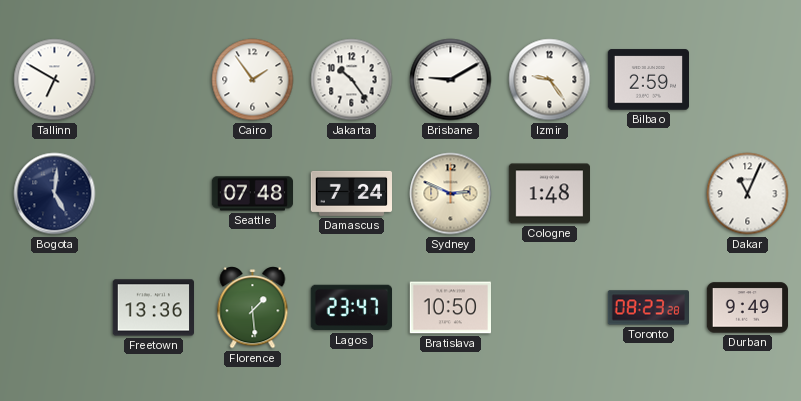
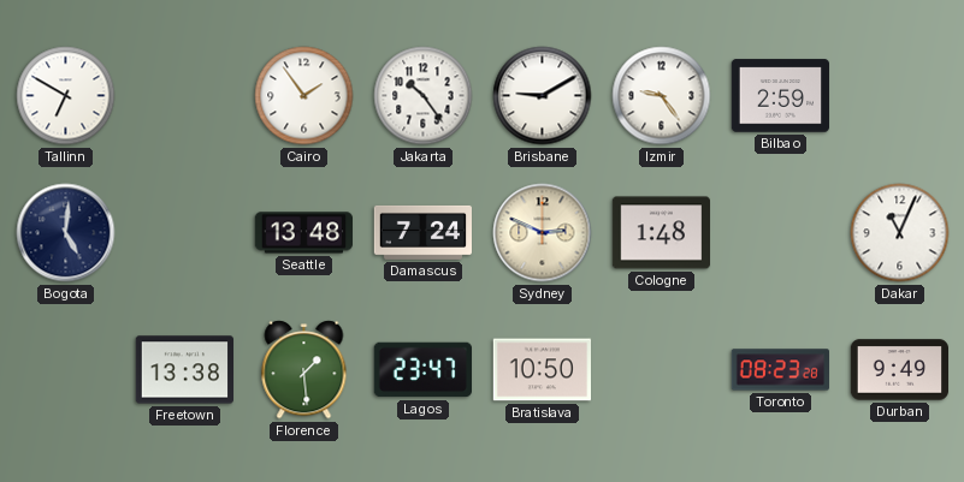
Seattle: 07:48 -> 13:48
Freetown: 13:36 -> 13:38
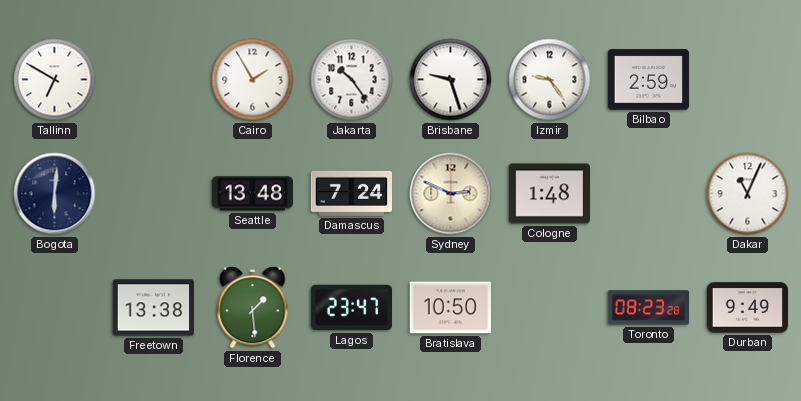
Cairo: 1:54 -> 1:55
Brisbane: 9:10 -> 9:27
Bogota: 5:01 -> 6:01
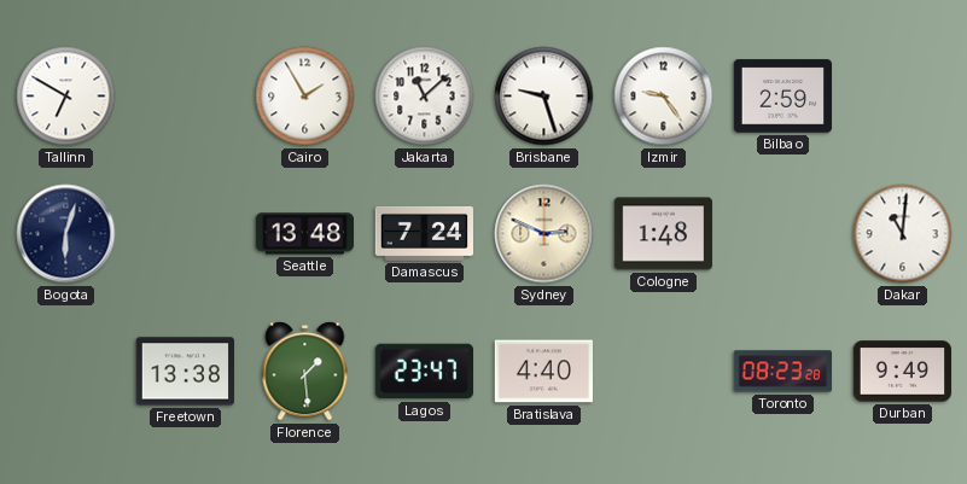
Jakarta: 10:24 -> 11:08
Bogota: 6:01 -> 6:03
Dakar: 11:04 -> 11:01
Bratislava: 10:50 -> 4:40
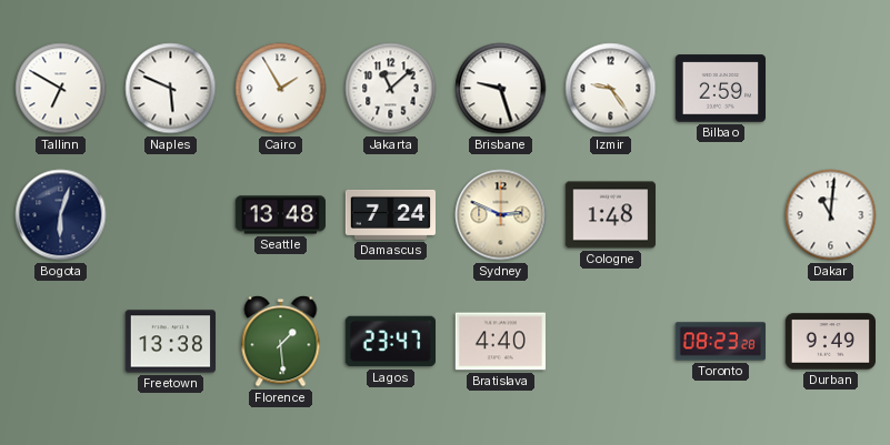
Naples: none -> 5:49
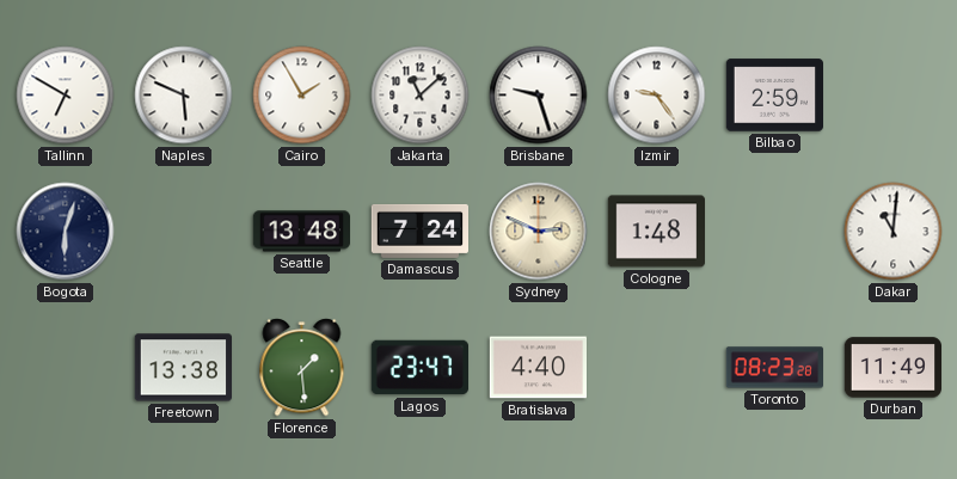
Durban: 9:49 -> 11:49
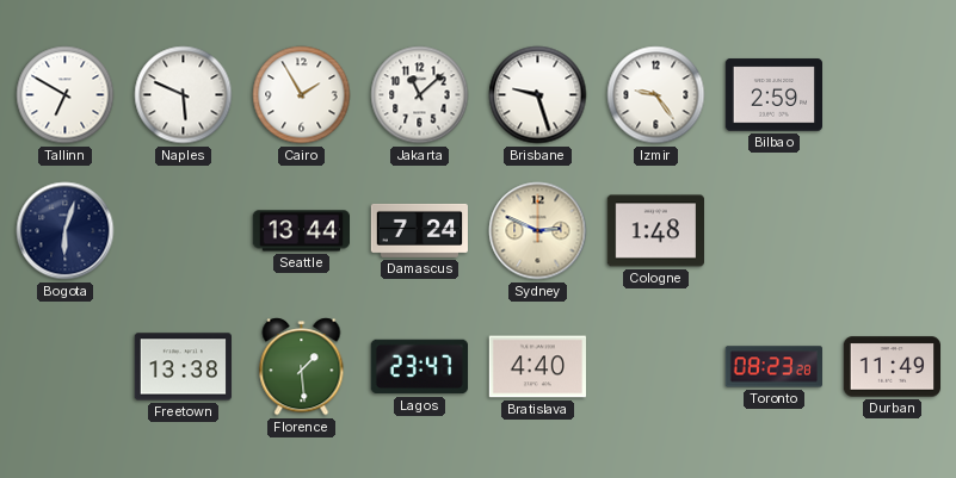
Seattle: 13:48 -> 13:44
Dakar: 11:01 -> none
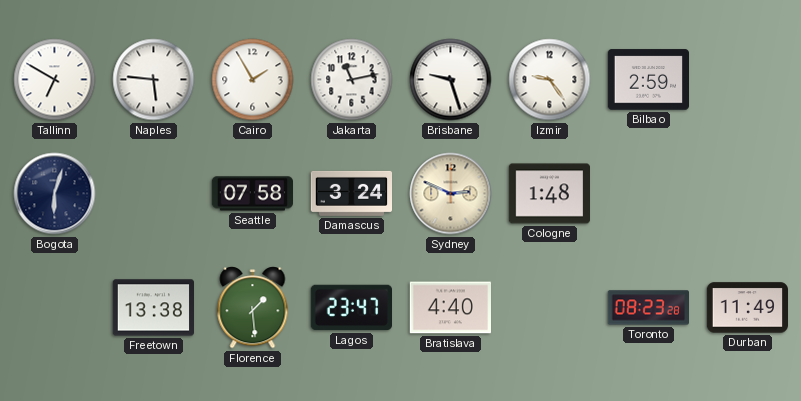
Naples: 5:49 -> 5:46
Jakarta: 11:08 -> 11:13
Seattle: 13:44 -> 07:58
Damascus: 7:24 -> 3:24
